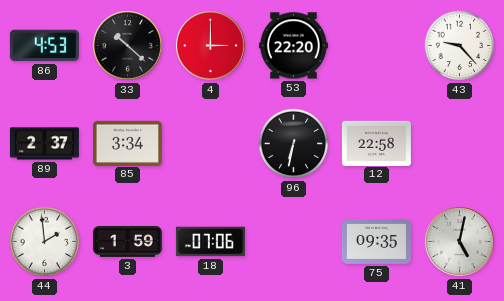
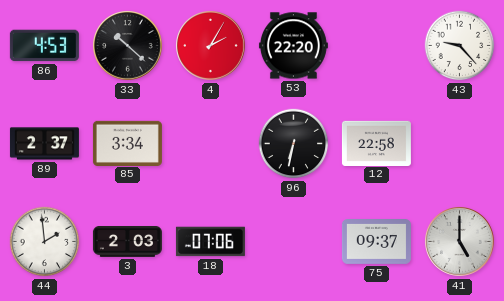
4: 3:00 -> 2:05
3: 1:59 -> 2:03
75: 09:35 -> 09:37
41: 5:02 -> 5:00
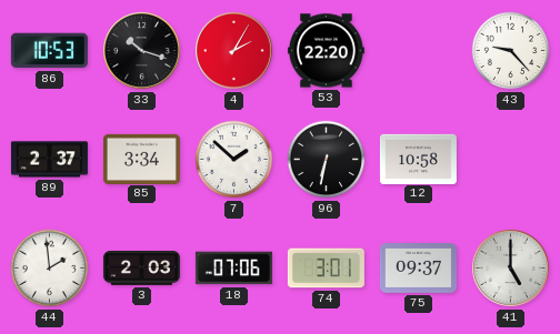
86: 4:53 -> 10:53
33: 10:22 -> 10:18
7: none -> 1:52
12: 22:58 -> 10:58
74: none -> 3:01
